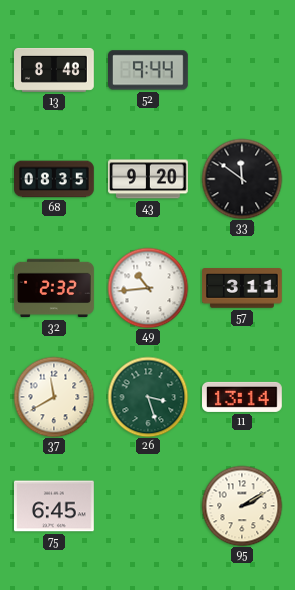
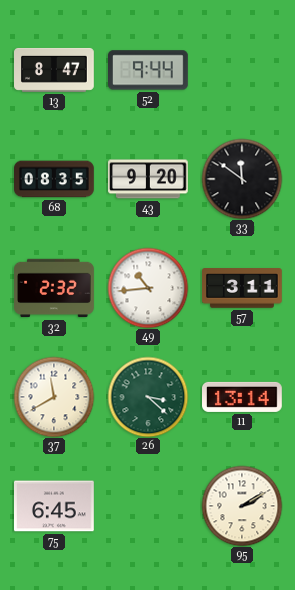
13: 8:48 -> 8:47
26: 3:27 -> 3:22
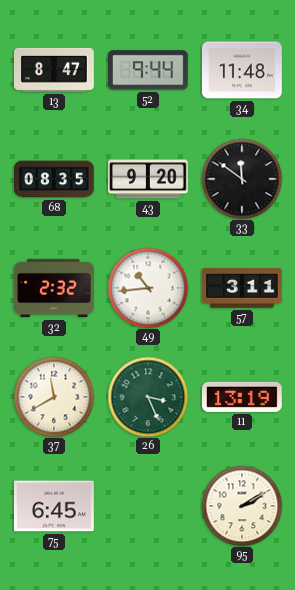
34: none -> 11:48
26: 3:22 -> 3:26
11: 13:14 -> 13:19
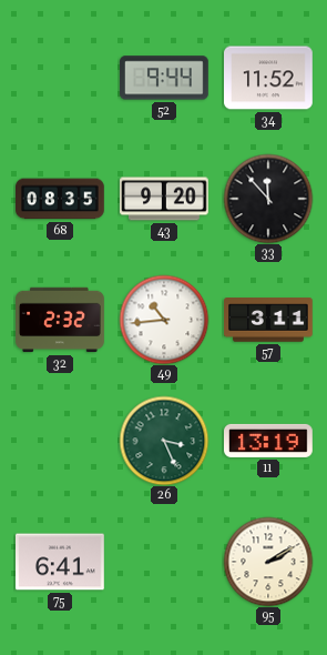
13: 8:47 -> none
34: 11:48 -> 11:52
33: 11:51 -> 11:53
37: 11:40 -> none
75: 6:45 -> 6:41
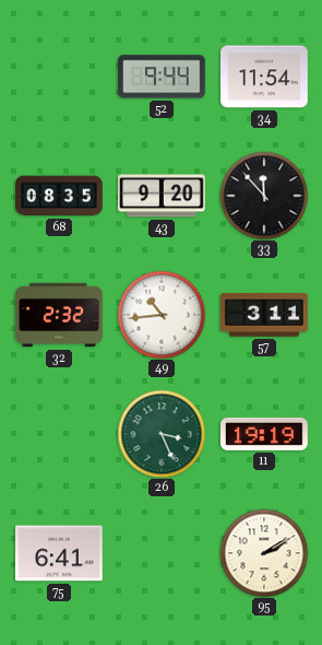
34: 11:52 -> 11:54
11: 13:19 -> 19:19
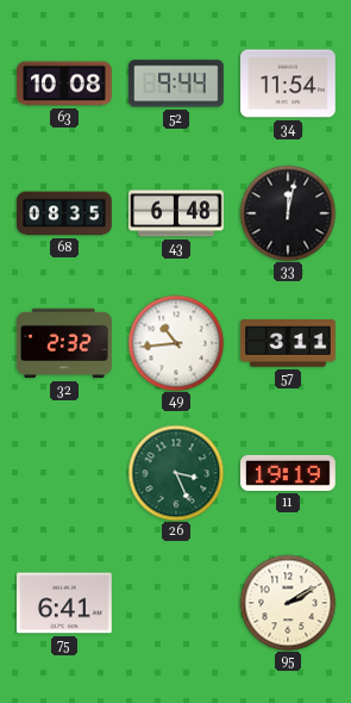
63: none -> 10:08
43: 9:20 -> 6:48
33: 11:53 -> 12:02
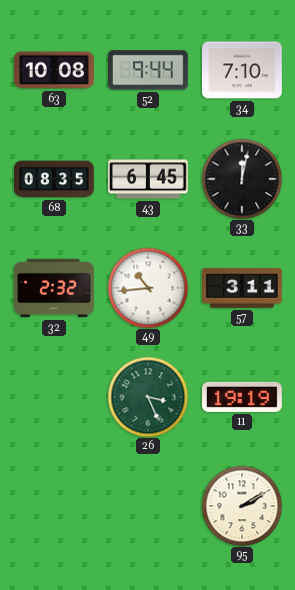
34: 11:54 -> 7:10
43: 6:48 -> 6:45
75: 6:41 -> none
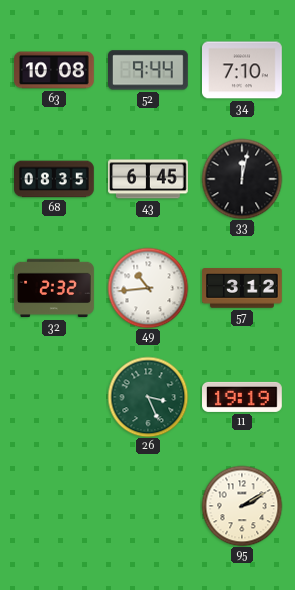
57: 3:11 -> 3:12
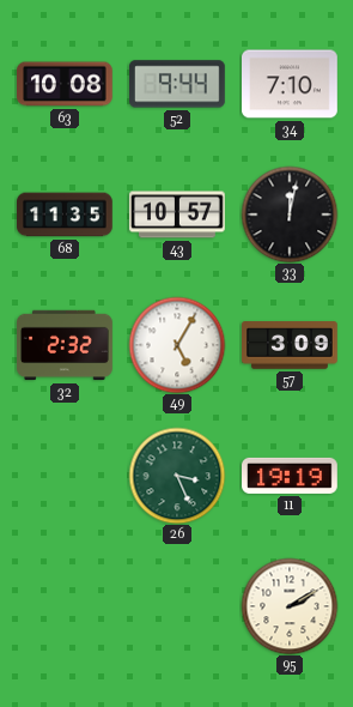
68: 08:35 -> 11:35
43: 6:45 -> 10:57
49: 10:44 -> 5:05
57: 3:12 -> 3:09
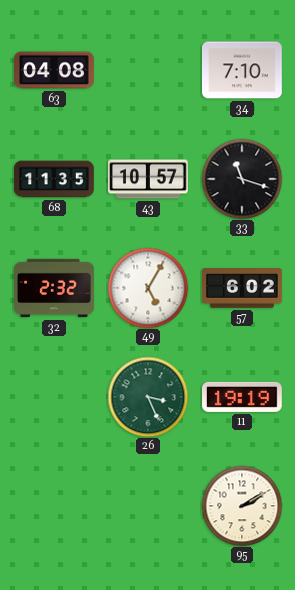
63: 10:08 -> 04:08
52: 9:44 -> none
33: 12:02 -> 11:18
57: 3:09 -> 6:02
